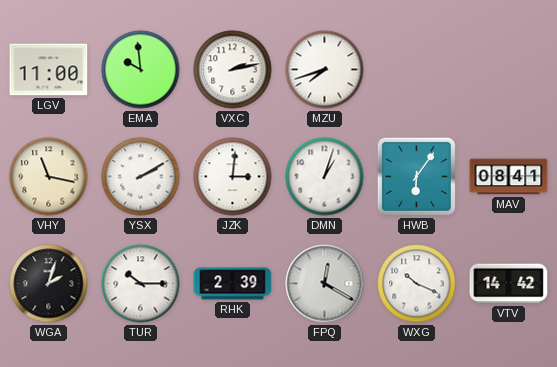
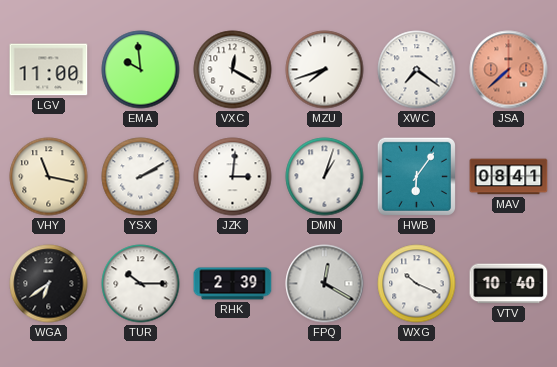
VXC: 2:13 -> 12:20
XWC: none -> 7:21
JSA: none -> 7:38
WGA: 2:03 -> 6:39
VTV: 14:42 -> 10:40
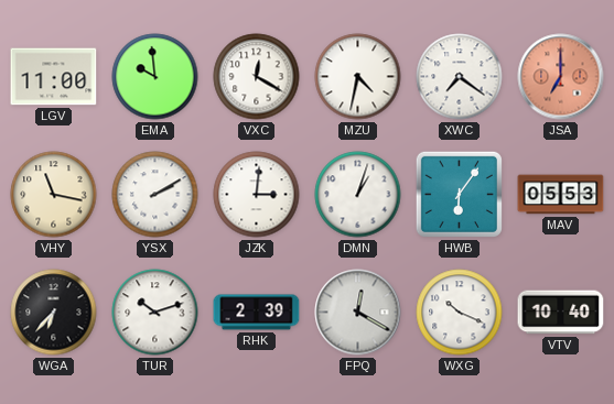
MZU: 7:42 -> 4:32
JSA: 7:38 -> 7:00
MAV: 08:41 -> 05:53
WGA: 6:39 -> 6:37
TUR: 10:15 -> 10:12
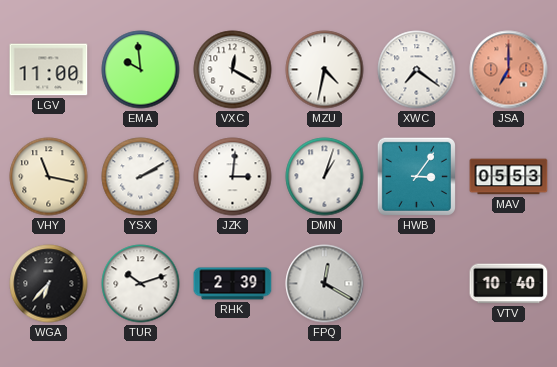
HWB: 6:06 -> 3:06
WXG: 10:19 -> none
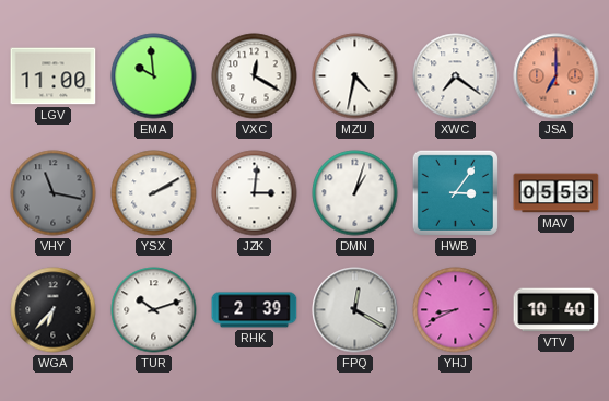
VHY dial: cream -> grey
YHJ: none -> 8:41
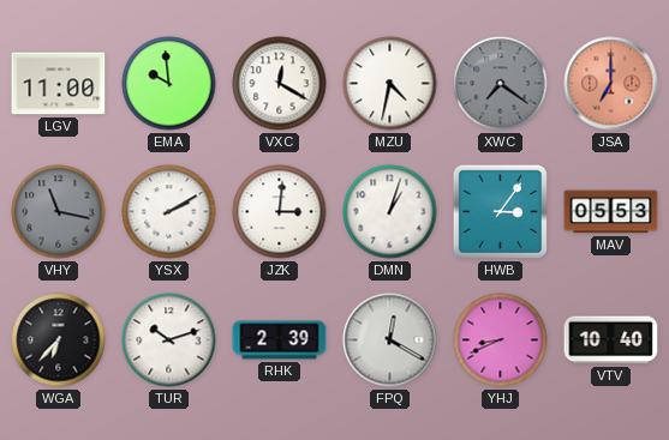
XWC dial: white -> grey
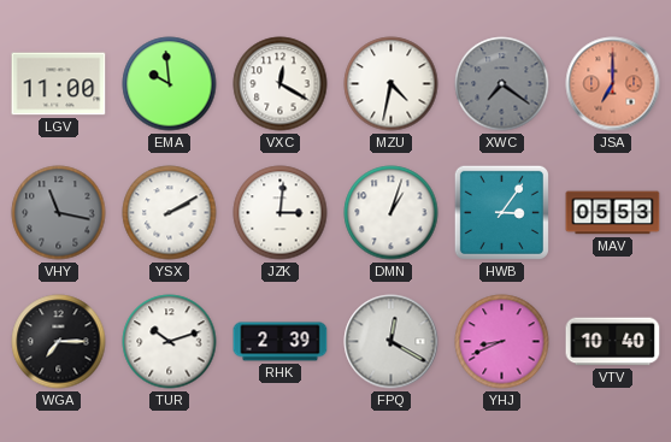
WGA: 6:37 -> 7:15
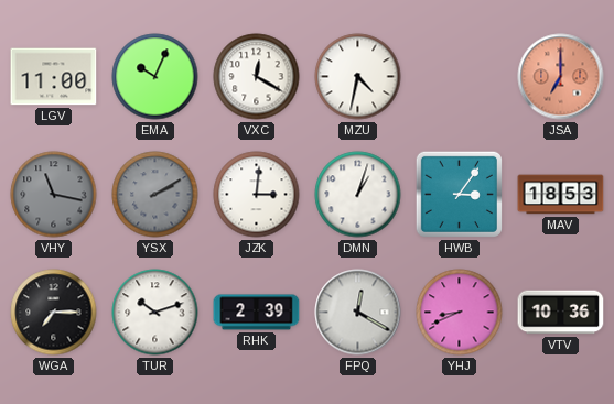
EMA: 9:59 -> 10:04
XWC: 7:21 -> none
YSX dial: white -> grey
MAV: 05:53 -> 18:53
VTV: 10:40 -> 10:36
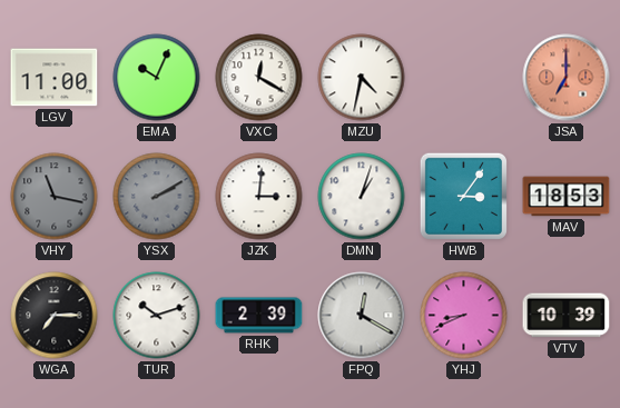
VTV: 10:36 -> 10:39
